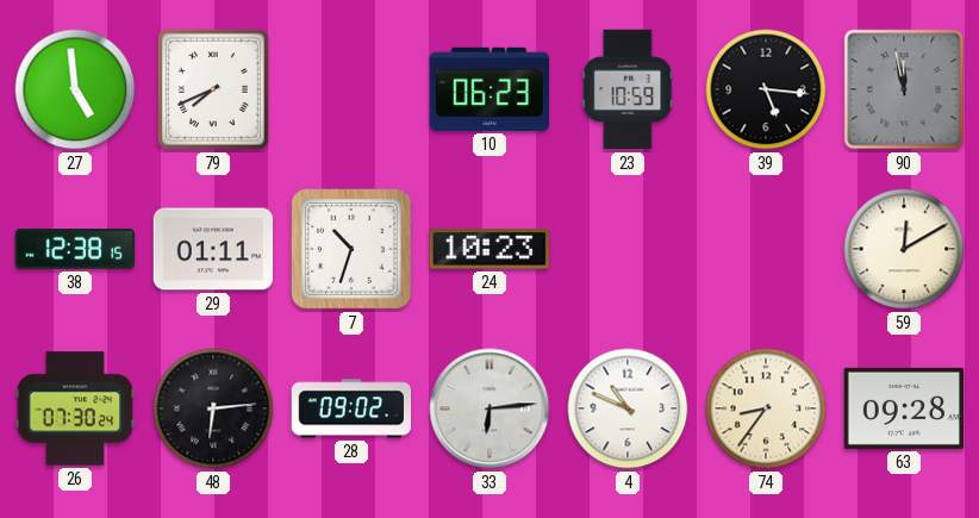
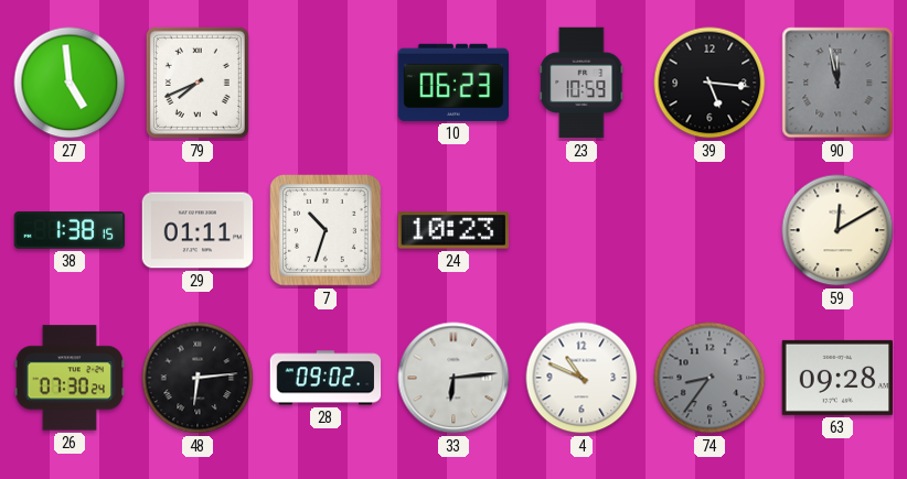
38: 12:38 -> 1:38
74 dial: cream -> grey
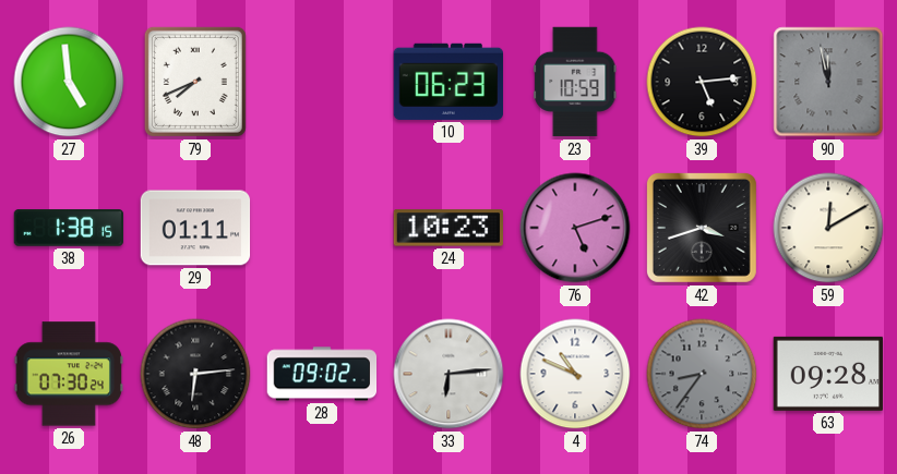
39: 5:16 -> 5:14
7: 10:33 -> none
76: none -> 5:12
42: none -> 3:42
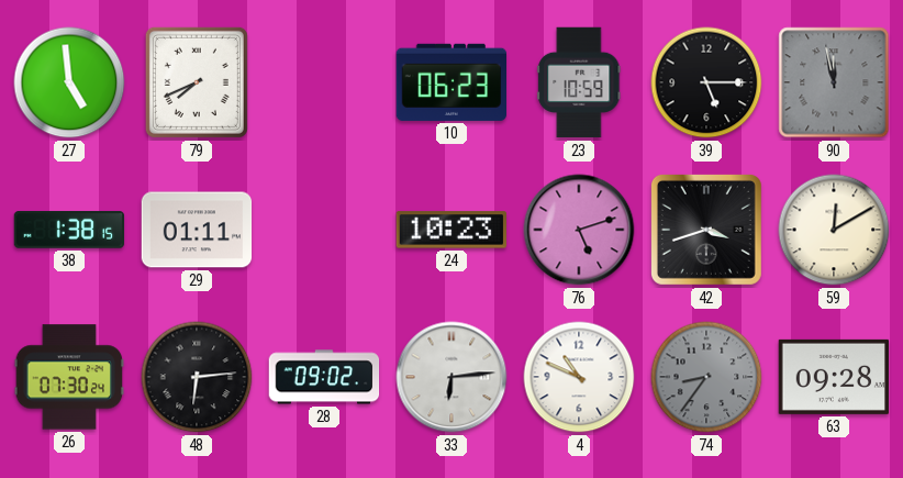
39: 5:14 -> 5:15
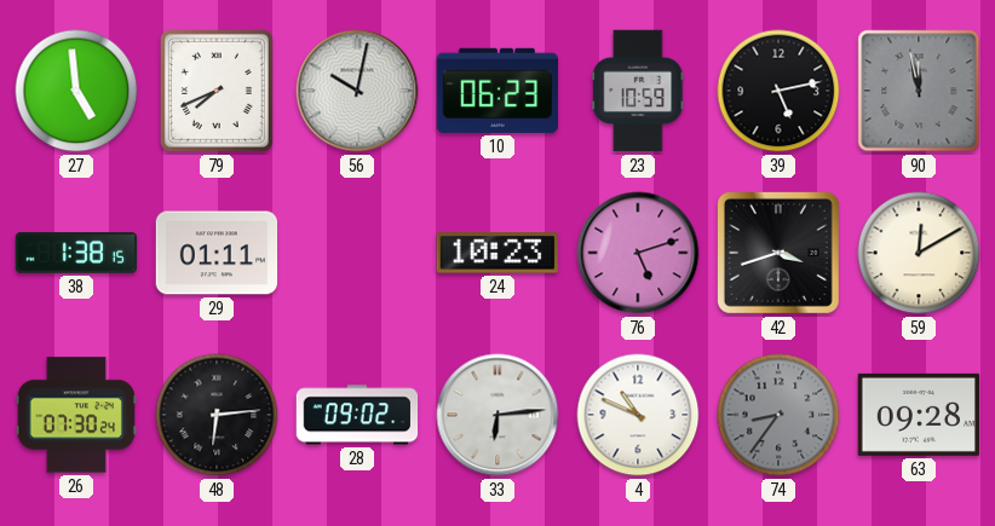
56: none -> 10:02
39: 5:15 -> 5:13
